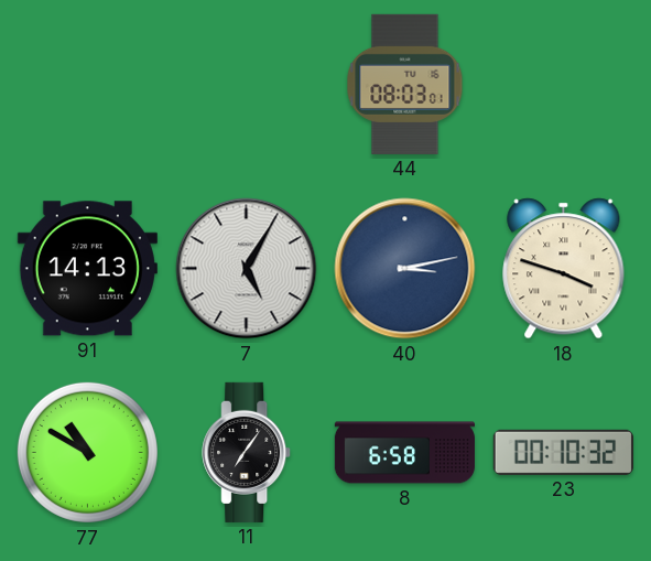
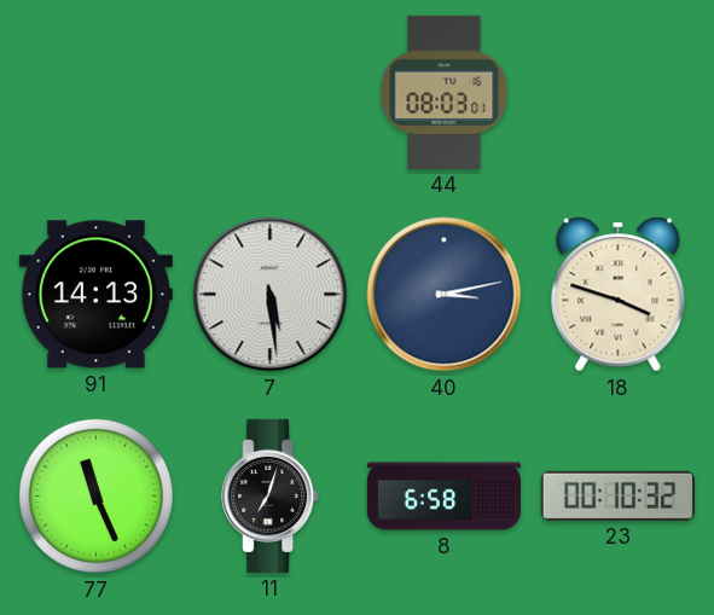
7: 5:05 -> 5:29
77: 10:50 -> 11:26
11: 7:06 -> 7:03
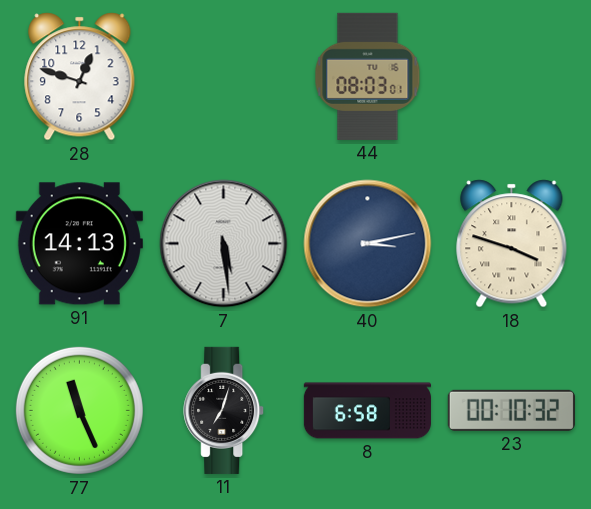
28: none -> 12:48
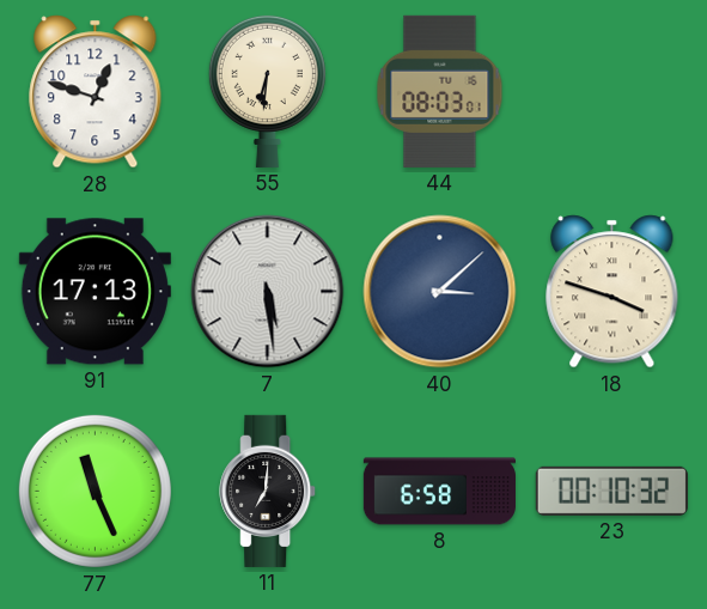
55: none -> 6:31
91: 14:13 -> 17:13
40: 3:13 -> 3:08
11: 7:03 -> 7:01
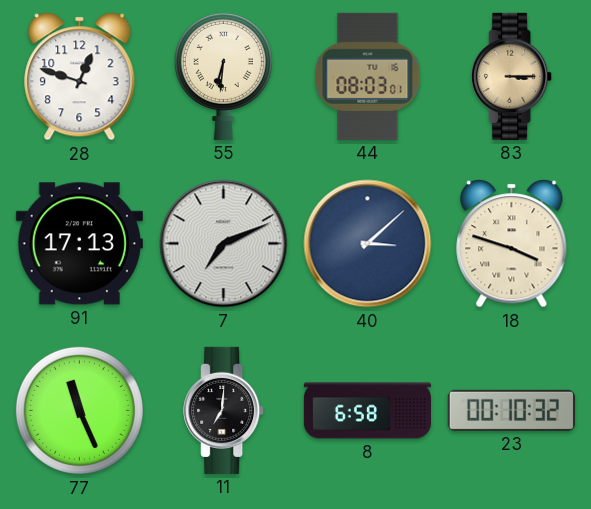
83: none -> 3:15
7: 5:29 -> 7:11
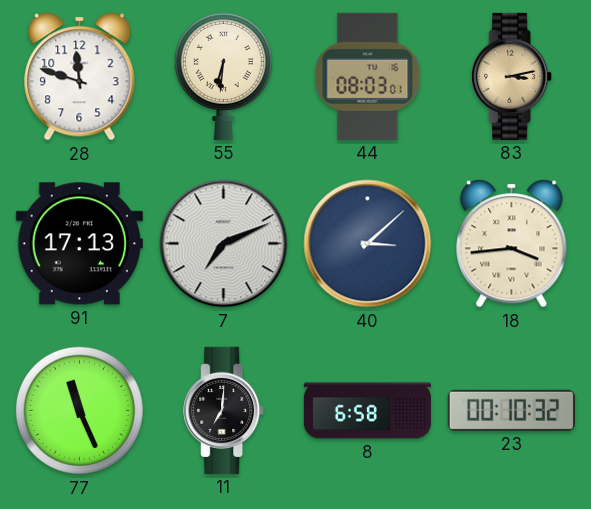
28: 12:48 -> 11:48
83: 3:15 -> 3:13
18: 3:48 -> 3:44
